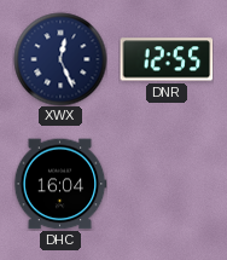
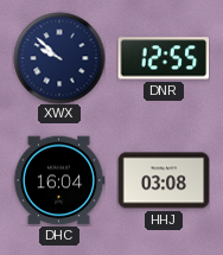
XWX: 12:26 -> 9:52
HHJ: none -> 03:08
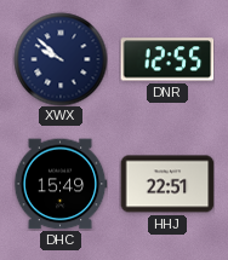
DHC: 16:04 -> 15:49
HHJ: 03:08 -> 22:51
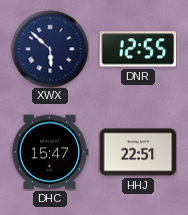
XWX: 9:52 -> 5:52
DHC: 15:49 -> 15:47
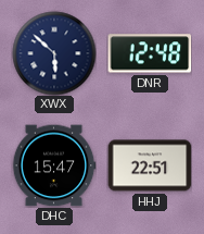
DNR: 12:55 -> 12:48
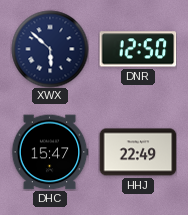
DNR: 12:48 -> 12:50
HHJ: 22:51 -> 22:49
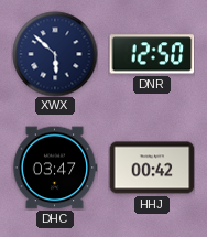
DHC: 15:47 -> 03:47
HHJ: 22:49 -> 00:42
